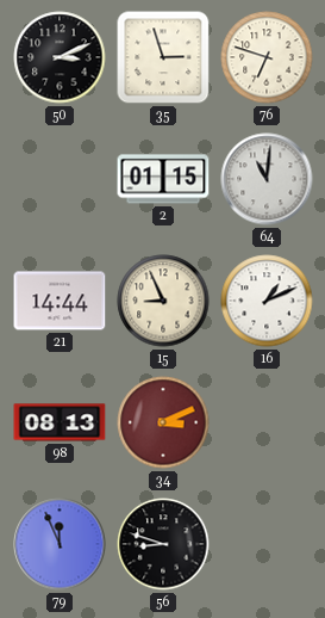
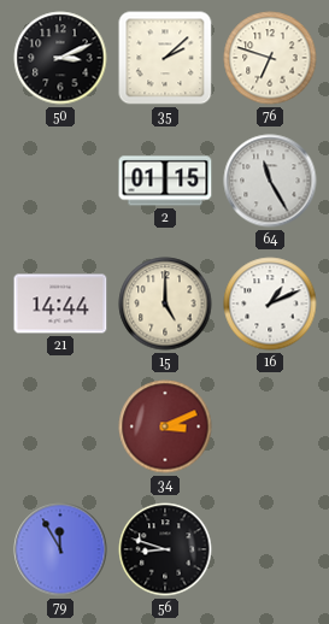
35: 2:57 -> 2:08
64: 11:01 -> 11:25
15: 8:56 -> 5:00
98: 08:13 -> none
79: 11:56 -> 11:55
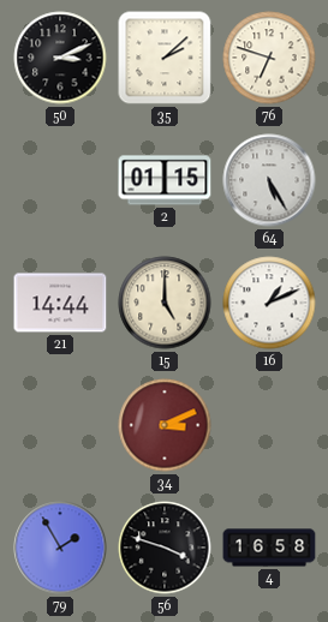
64: 11:25 -> 5:25
79: 11:55 -> 1:55
56: 8:48 -> 3:48
4: none -> 16:58
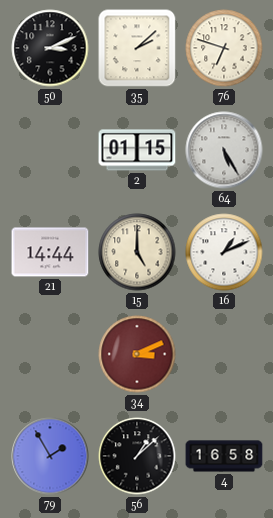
56: 3:48 -> 1:08
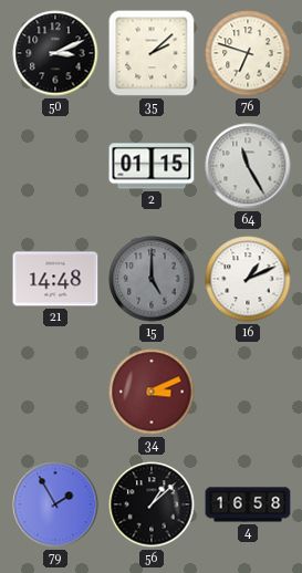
64: 5:25 -> 11:25
21: 14:44 -> 14:48
15 dial: cream -> grey
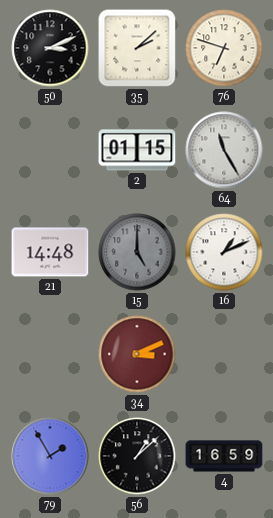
4: 16:58 -> 16:59
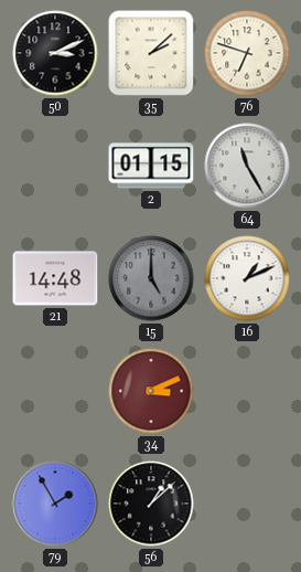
4: 16:59 -> none
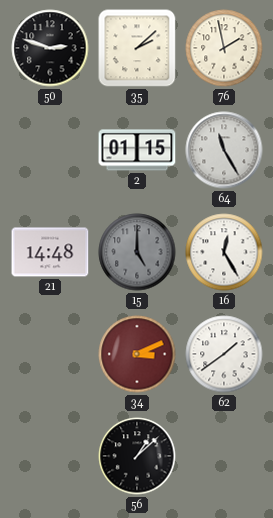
50: 3:11 -> 2:48
76: 6:48 -> 1:58
16: 1:11 -> 12:25
62: none -> 1:39
79: 1:55 -> none
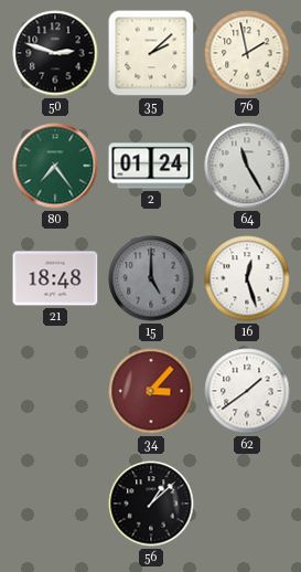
80: none -> 7:24
2: 01:15 -> 01:24
21: 14:48 -> 18:48
16: 12:25 -> 12:27
34: 3:11 -> 3:07
